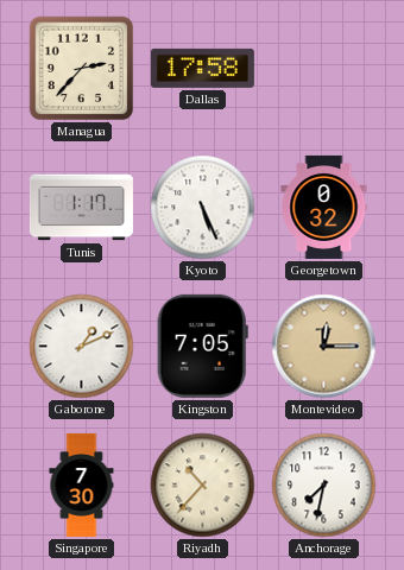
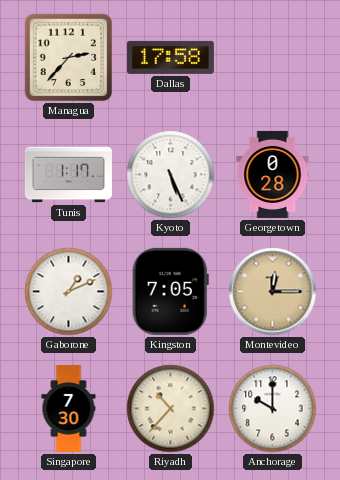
Georgetown: 0:32 -> 0:28
Anchorage: 7:32 -> 10:00
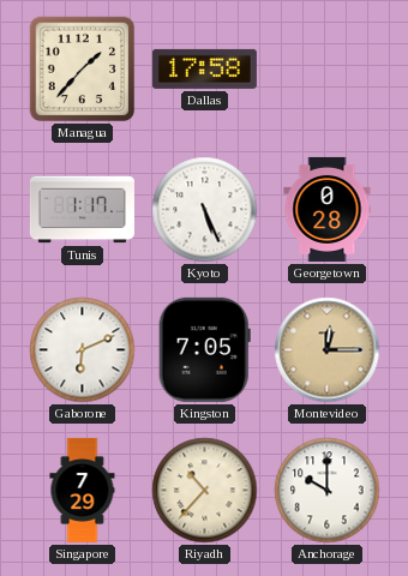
Managua: 2:37 -> 1:37
Gaborone: 1:11 -> 6:11
Singapore: 7:30 -> 7:29
